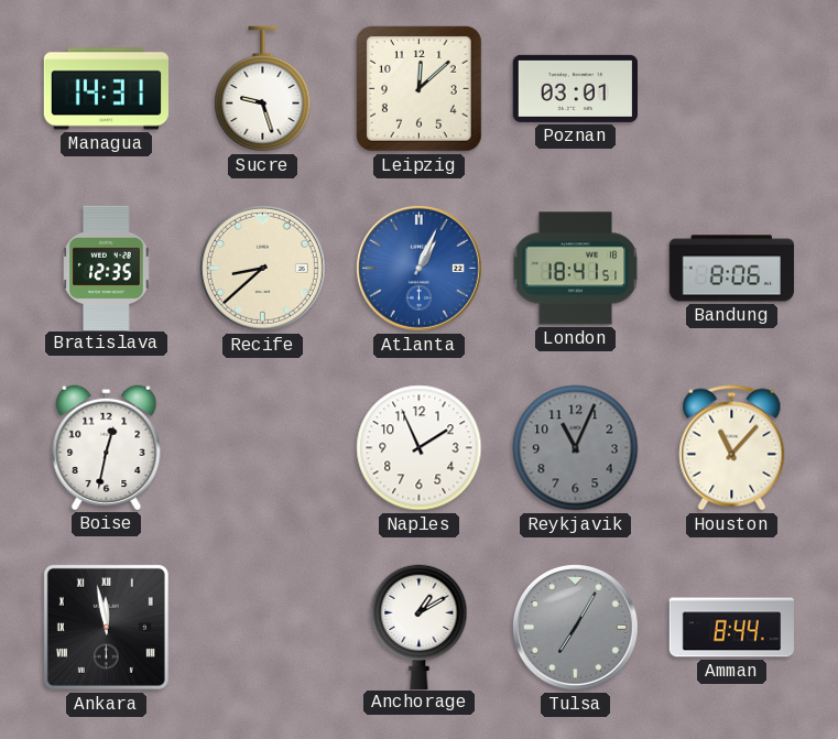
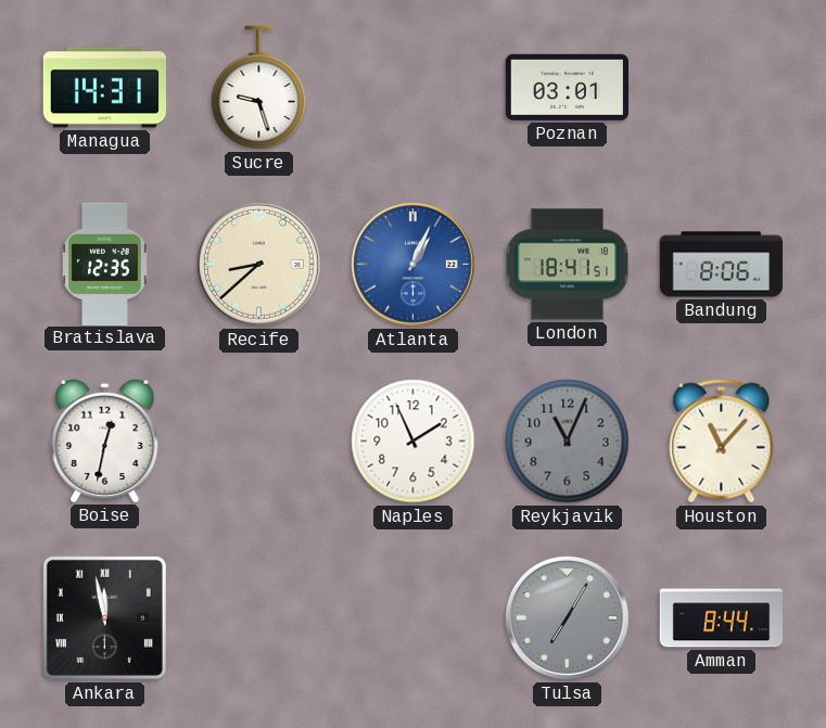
Leipzig: 12:08 -> none
Anchorage: 1:10 -> none
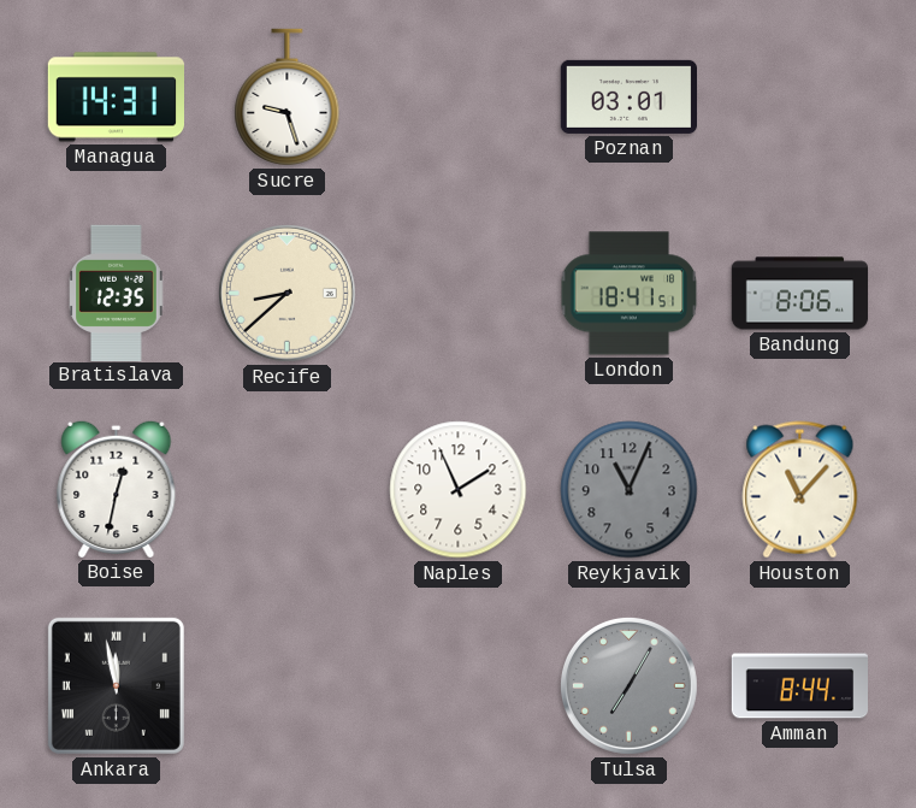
Atlanta: 1:04 -> none
